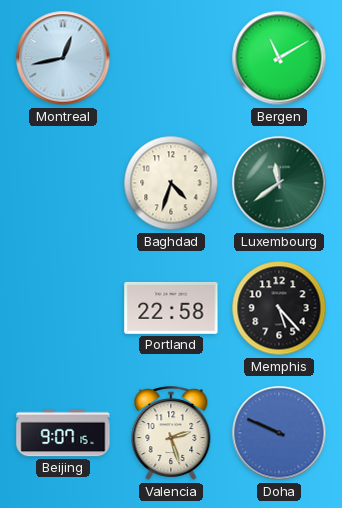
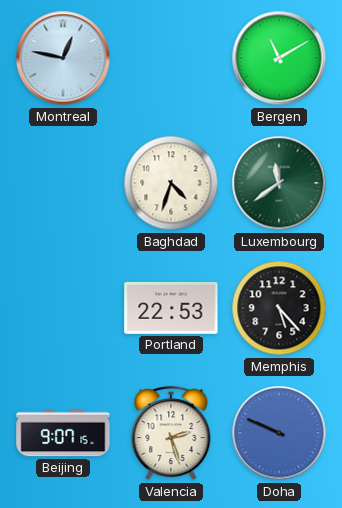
Montreal: 12:43 -> 12:47
Portland: 22:58 -> 22:53
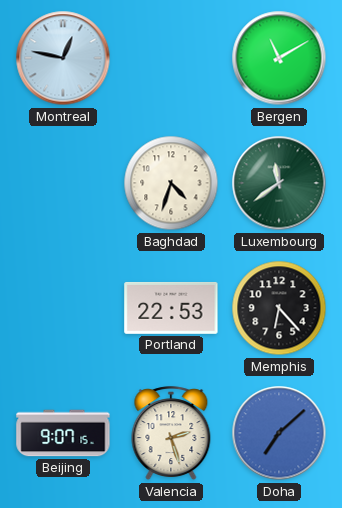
Memphis: 5:23 -> 6:23
Doha: 9:49 -> 7:08
